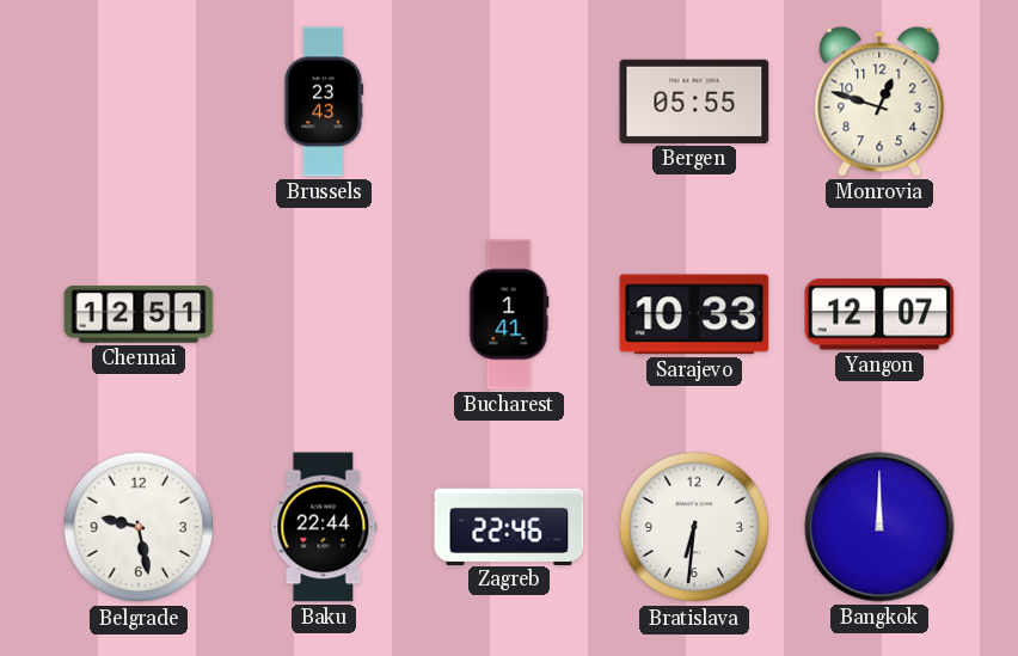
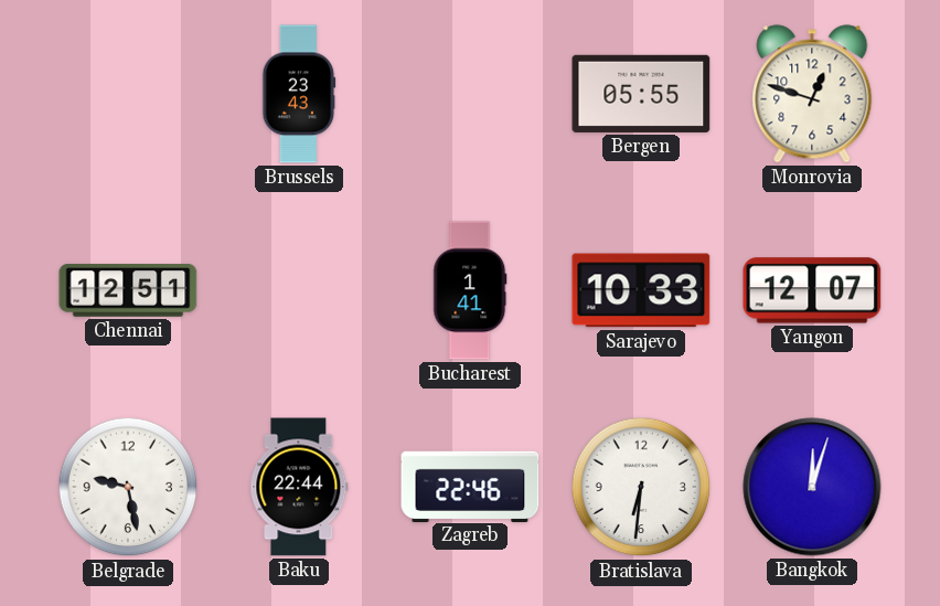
Bangkok: 12:00 -> 12:03
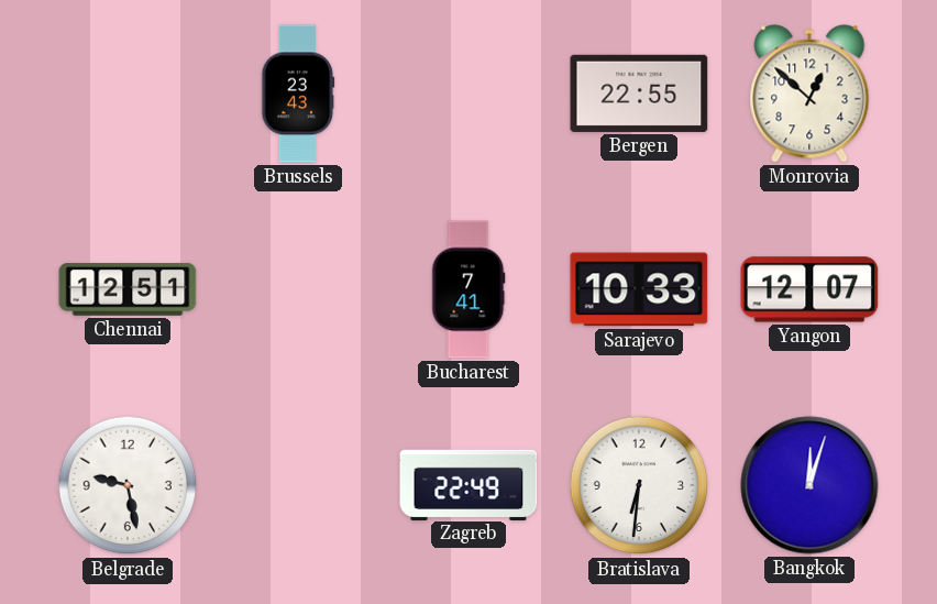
Bergen: 05:55 -> 22:55
Monrovia: 12:48 -> 12:52
Bucharest: 1:41 -> 7:41
Baku: 22:44 -> none
Zagreb: 22:46 -> 22:49
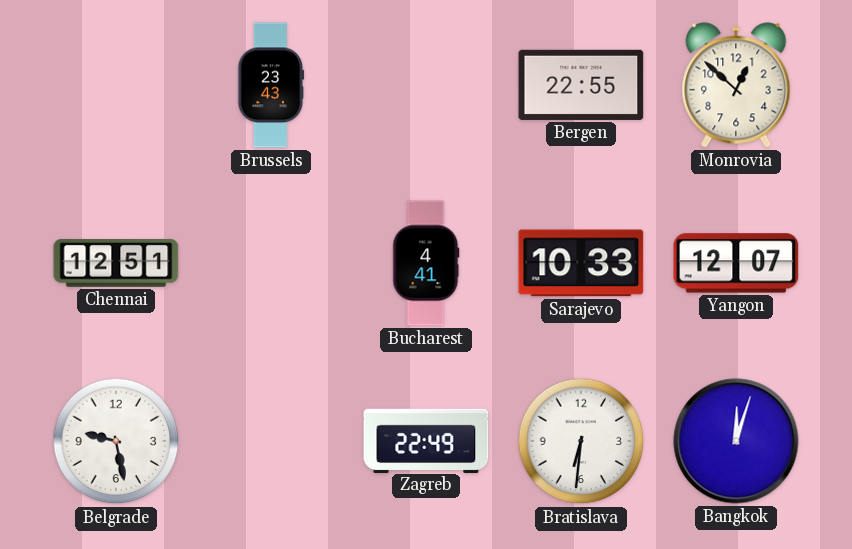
Bucharest: 7:41 -> 4:41
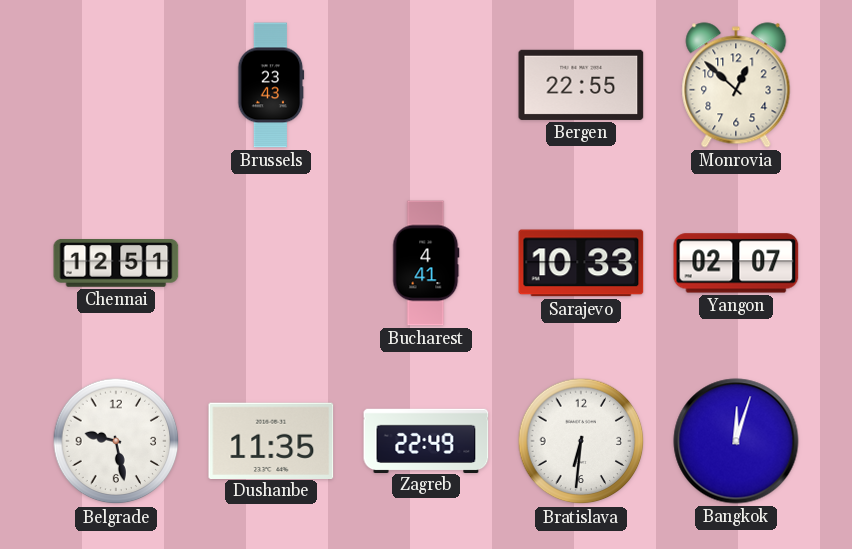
Yangon: 12:07 -> 02:07
Dushanbe: none -> 11:35
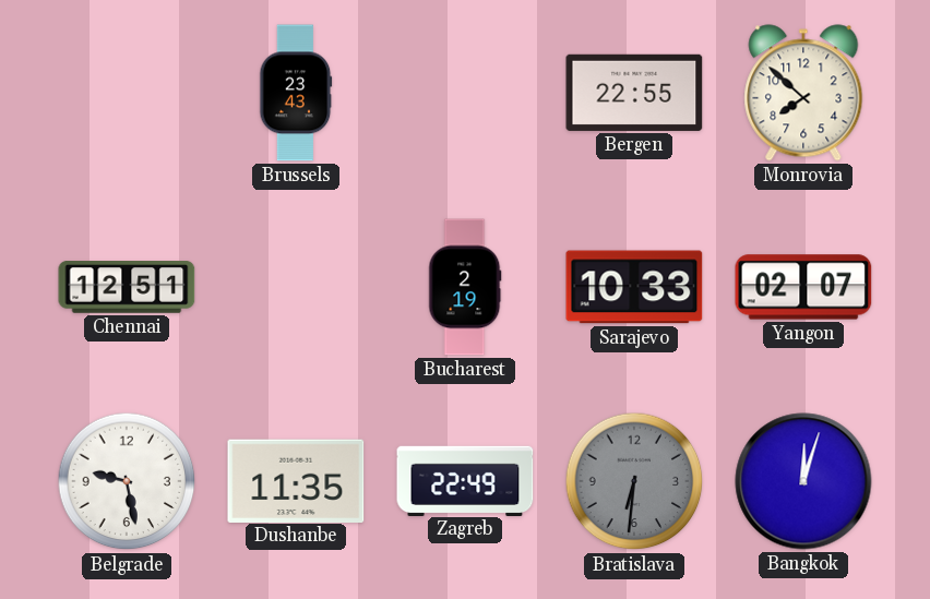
Monrovia: 12:52 -> 7:52
Bucharest: 4:41 -> 2:19
Bratislava dial: white -> grey
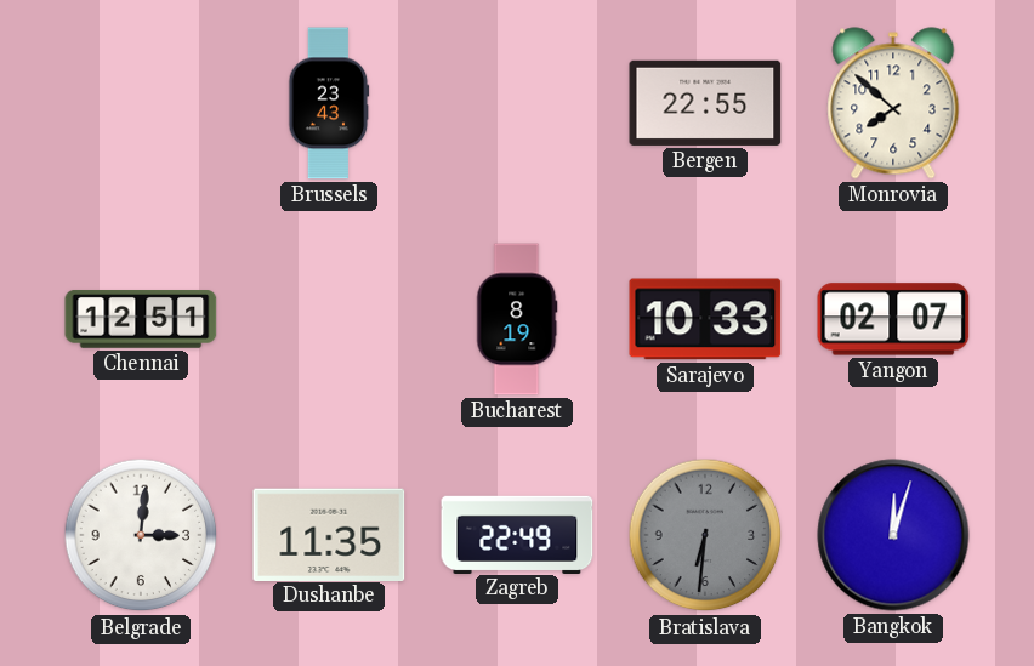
Bucharest: 2:19 -> 8:19
Belgrade: 9:28 -> 3:01
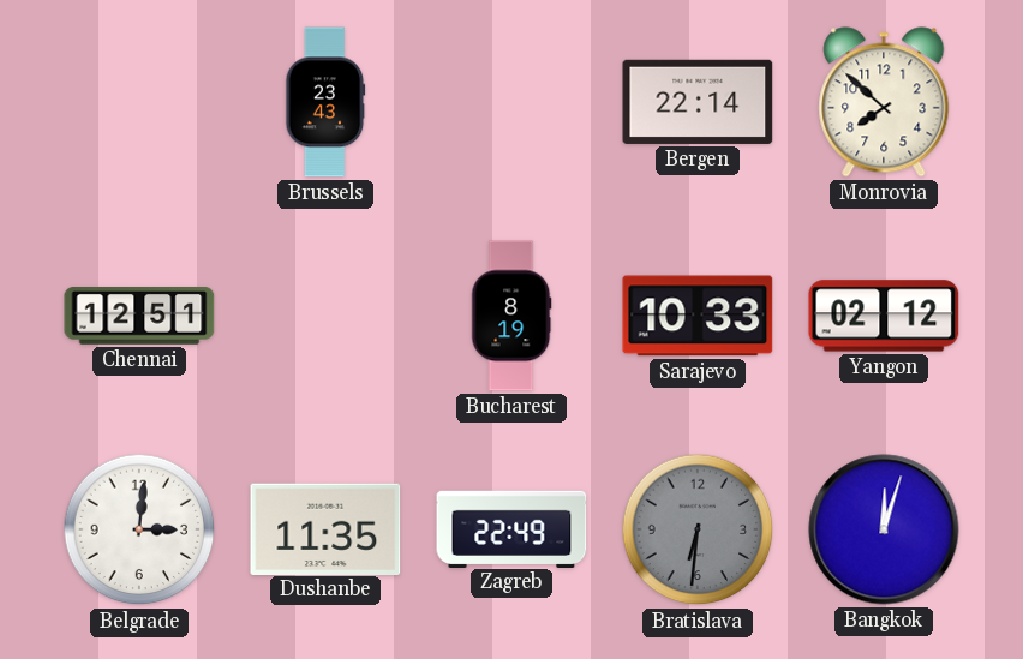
Bergen: 22:55 -> 22:14
Yangon: 02:07 -> 02:12
